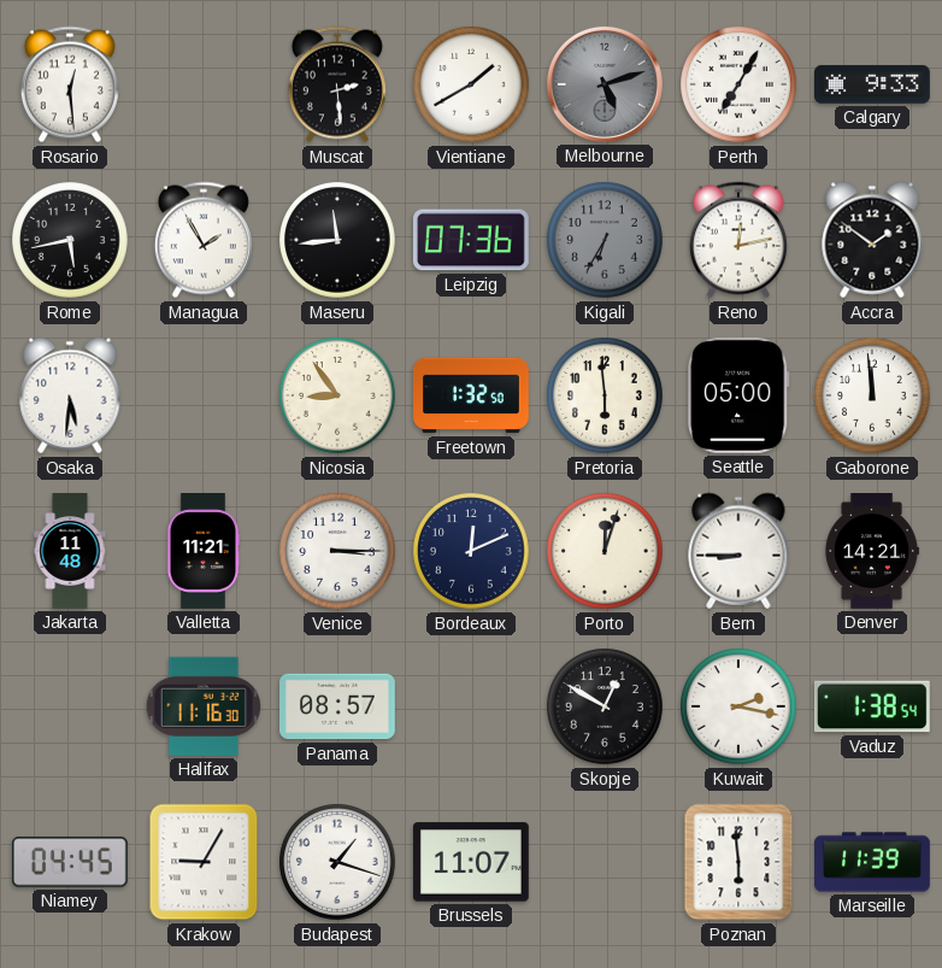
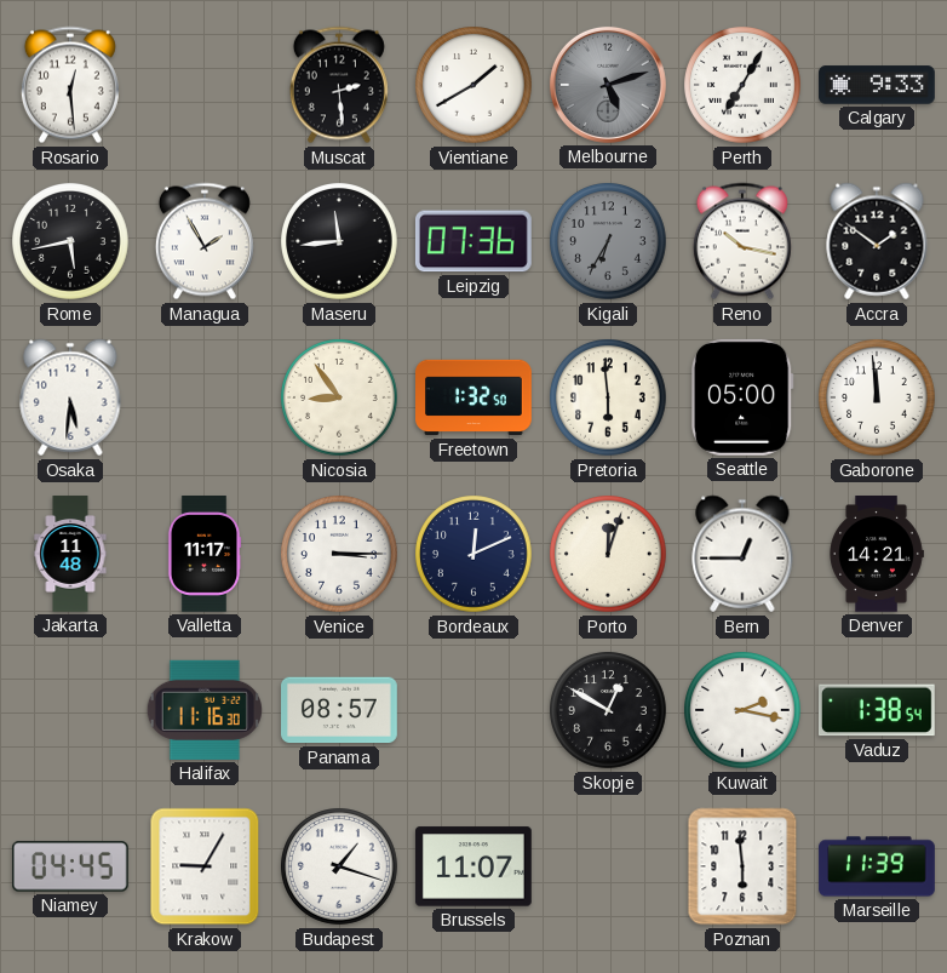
Reno: 12:13 -> 10:17
Valletta: 11:21 -> 11:17
Bern: 8:45 -> 12:45
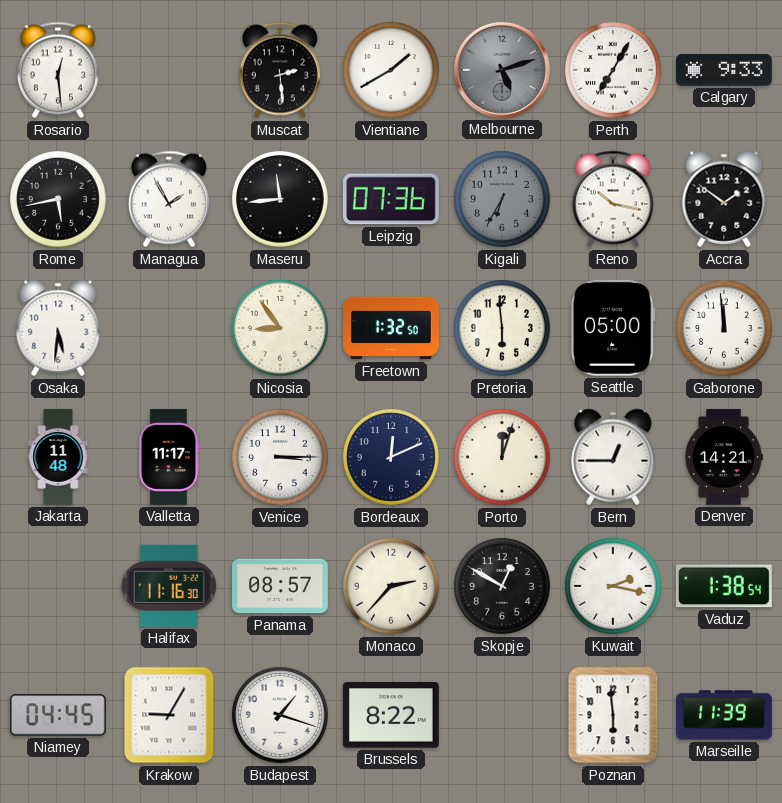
Monaco: none -> 2:37
Brussels: 11:07 -> 8:22
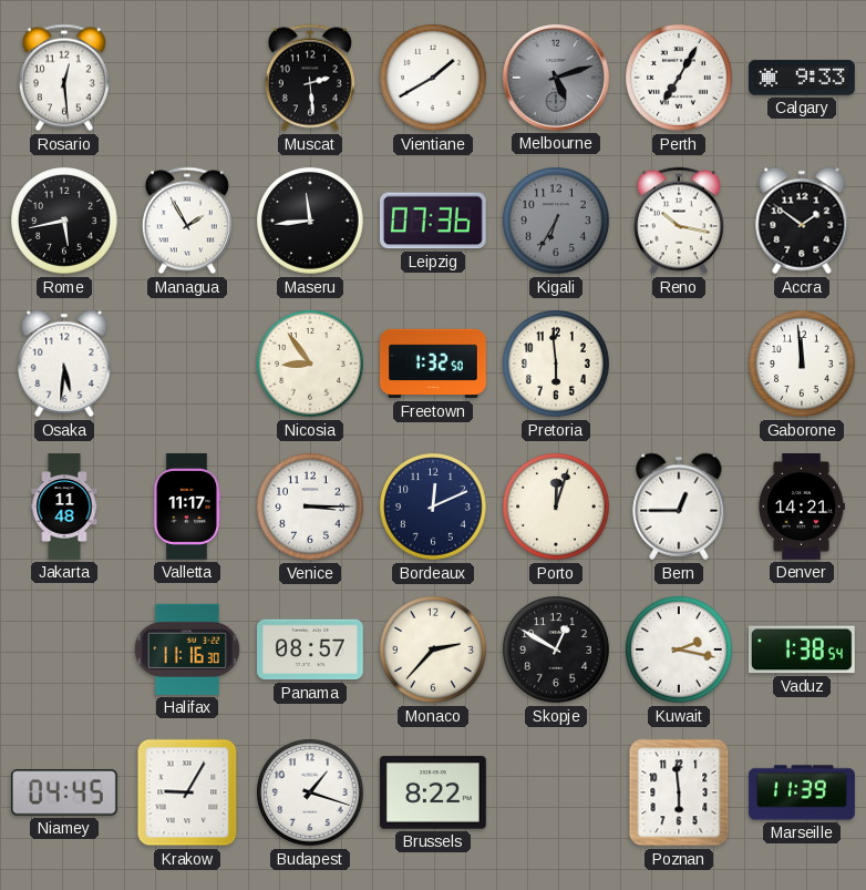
Seattle: 05:00 -> none
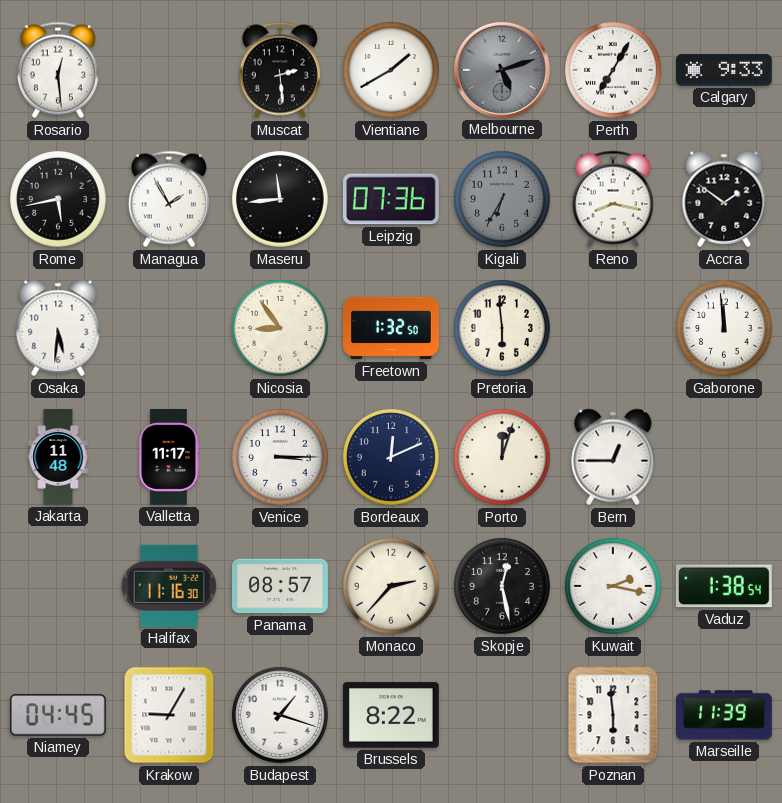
Reno: 10:17 -> 8:17
Denver: 14:21 -> none
Skopje: 12:50 -> 12:28
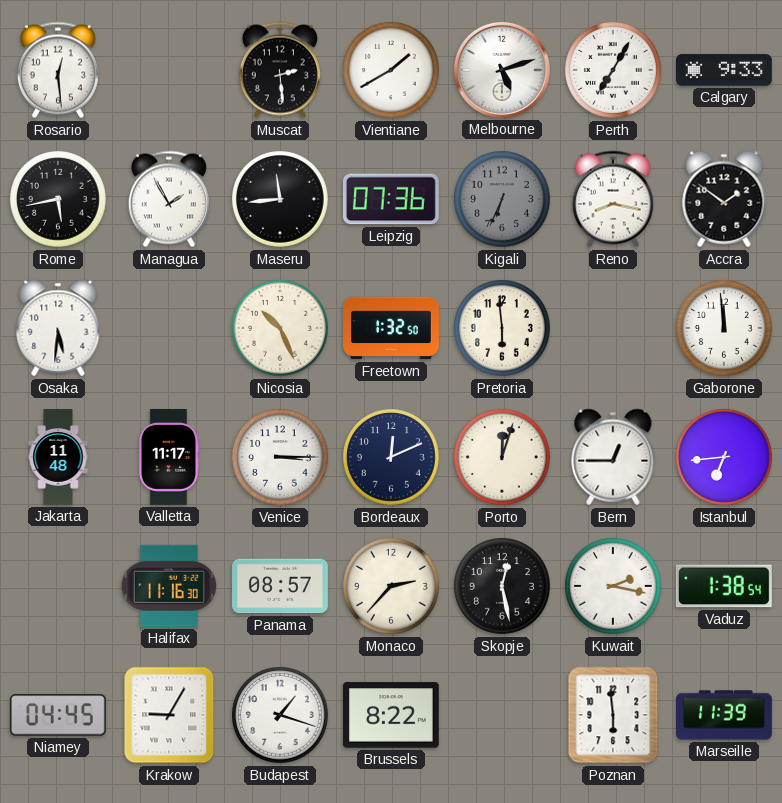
Melbourne dial: grey -> white
Kigali: 6:35 -> 6:34
Nicosia: 8:54 -> 10:26
Istanbul: none -> 6:44
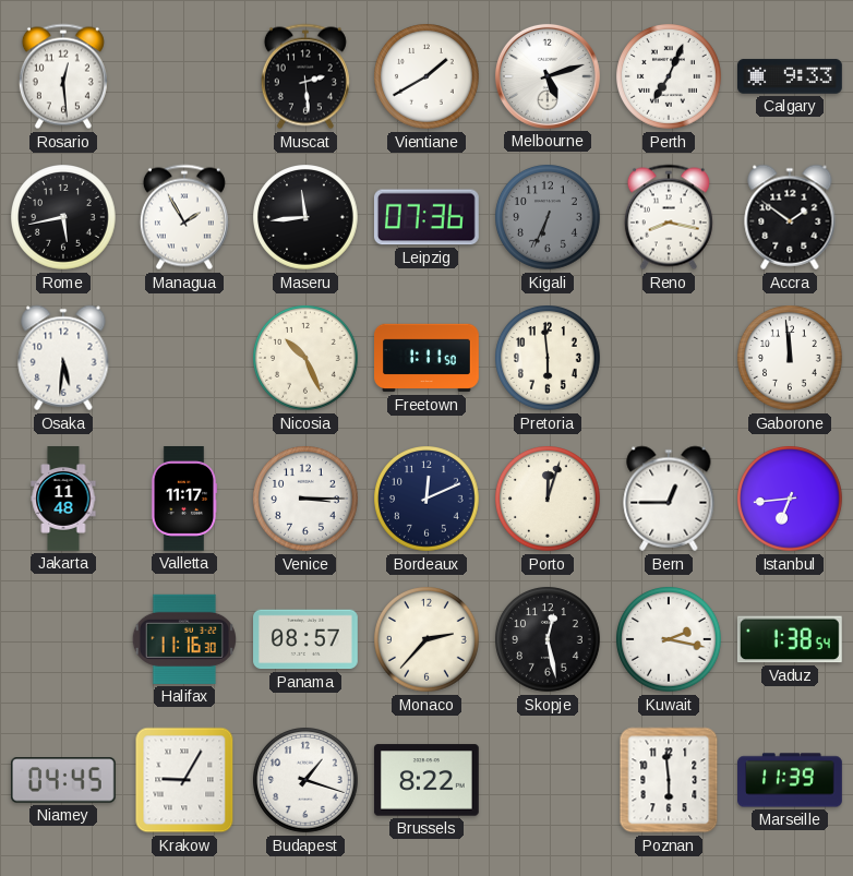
Perth: 7:05 -> 7:04
Freetown: 1:32 -> 1:11
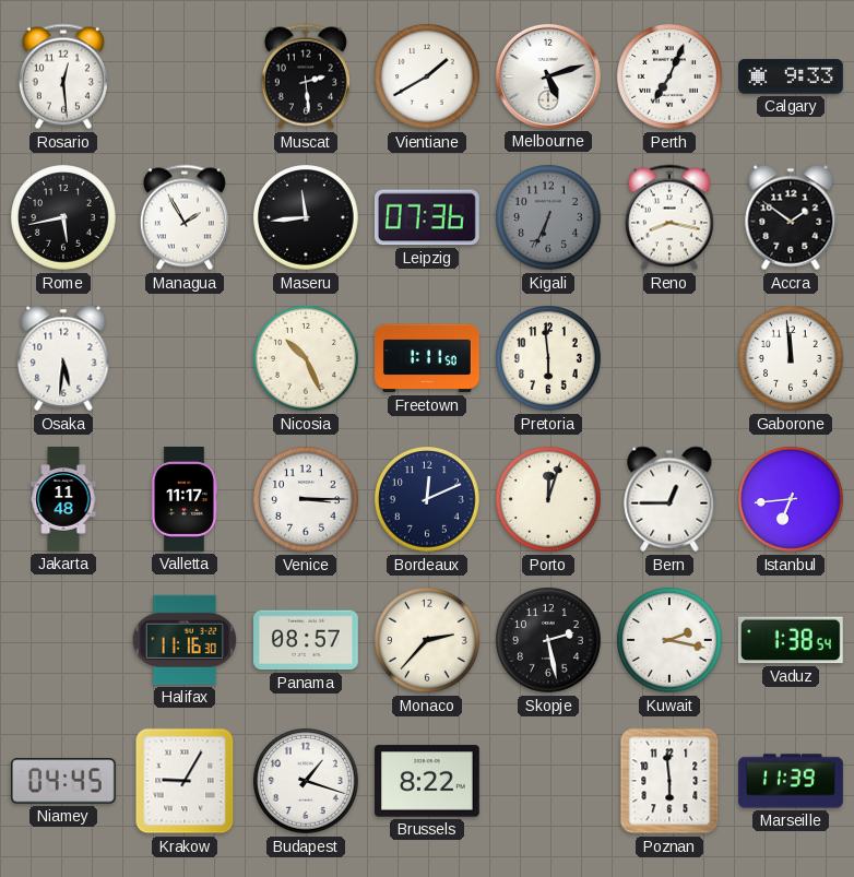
Skopje: 12:28 -> 2:28
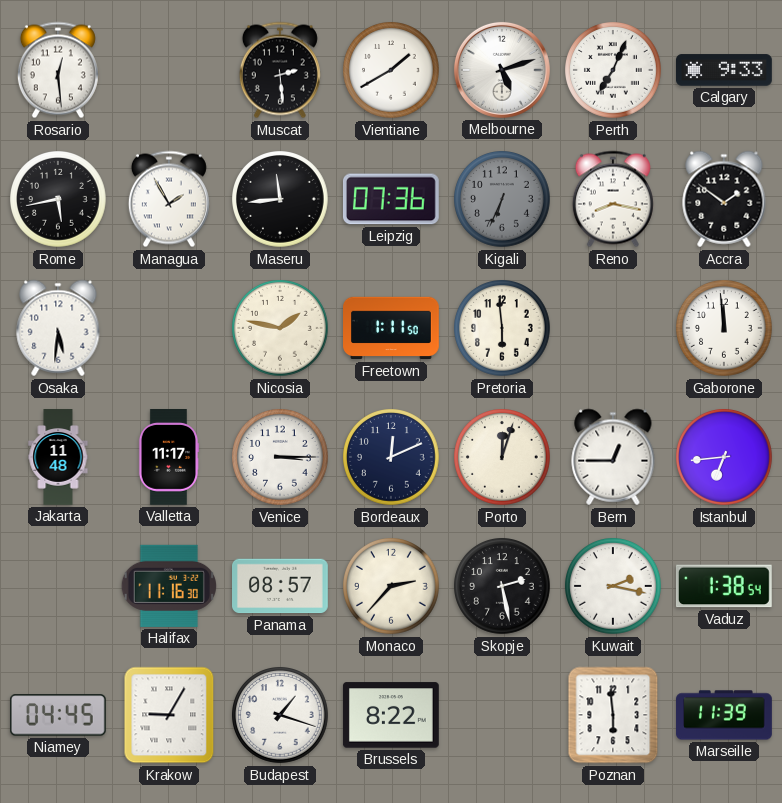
Nicosia: 10:26 -> 1:47
